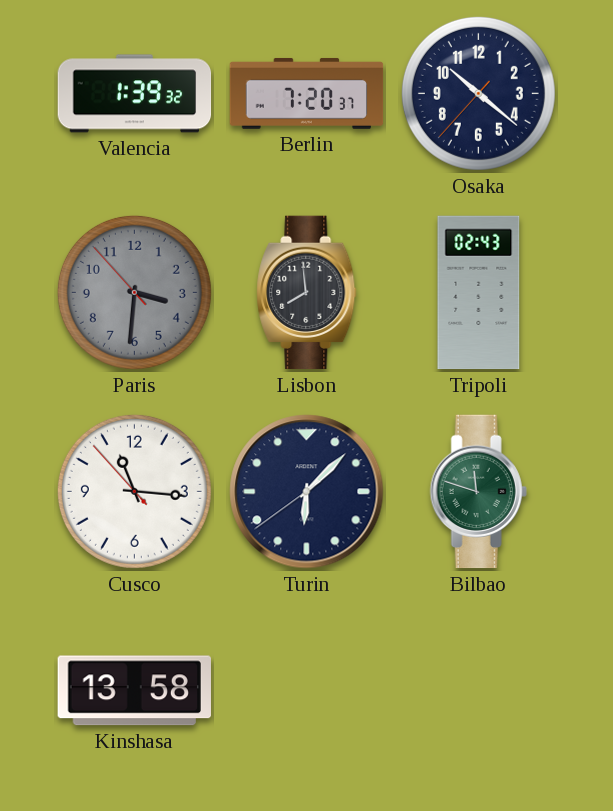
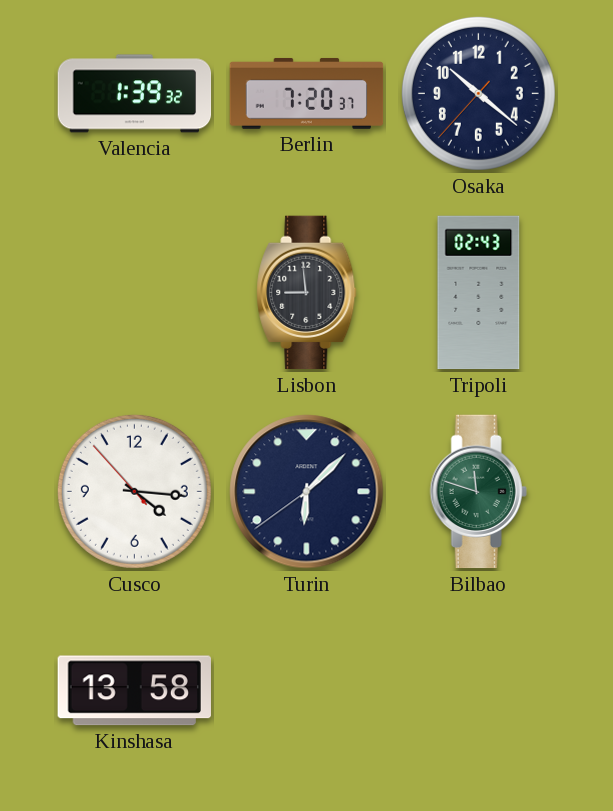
Paris: 3:30 -> none
Lisbon: 7:59 -> 8:59
Cusco: 11:15 -> 4:15
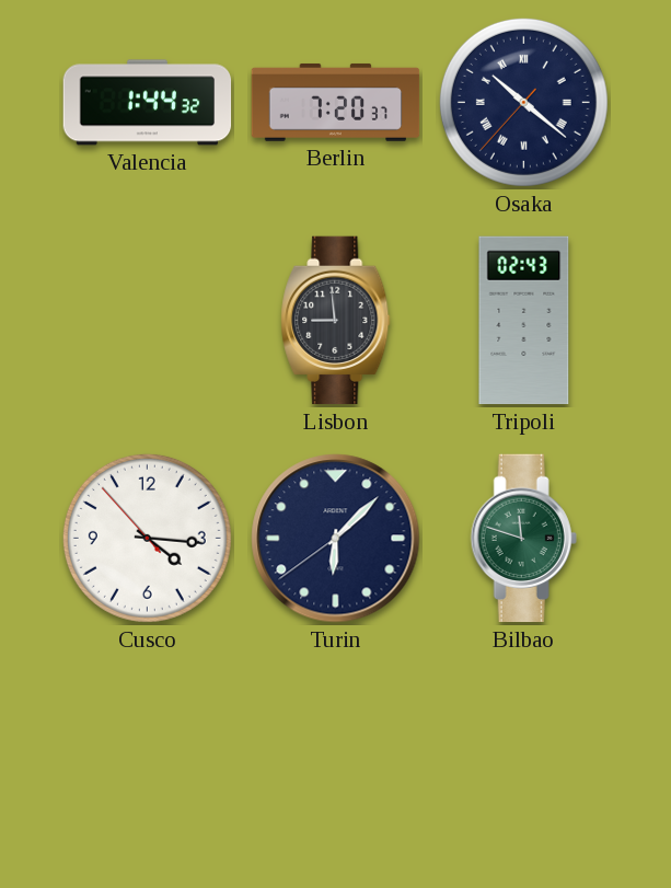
Valencia: 1:39 -> 1:44
Osaka numerals: Arabic -> Roman
Kinshasa: 13:58 -> none
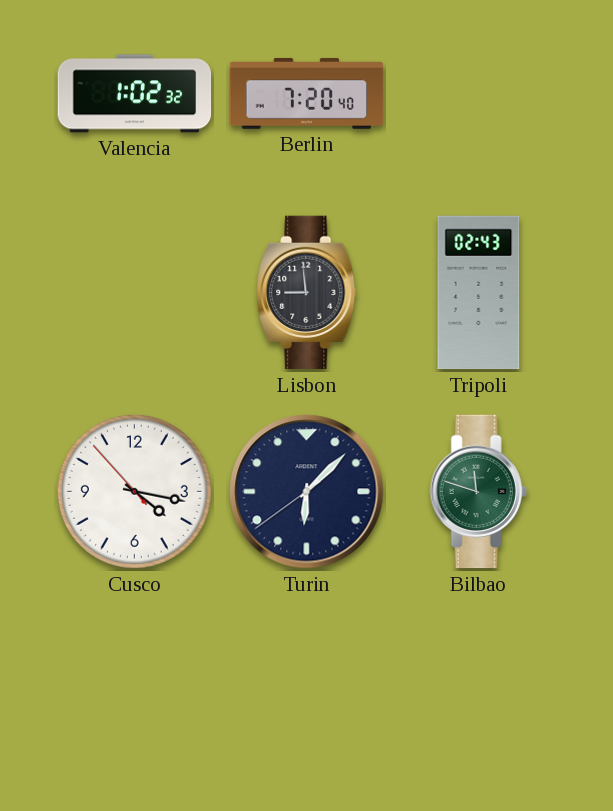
Valencia: 1:44 -> 1:02
Berlin: 7:20:37 -> 7:20:40
Osaka: 10:21 -> none
Cusco: 4:15 -> 4:16
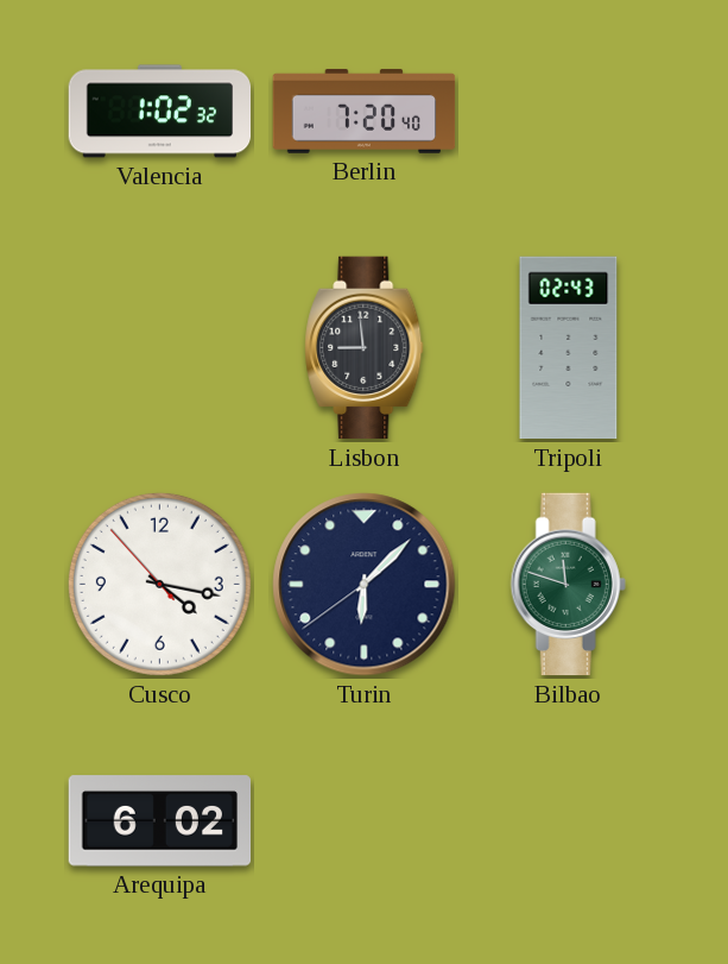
Arequipa: none -> 6:02
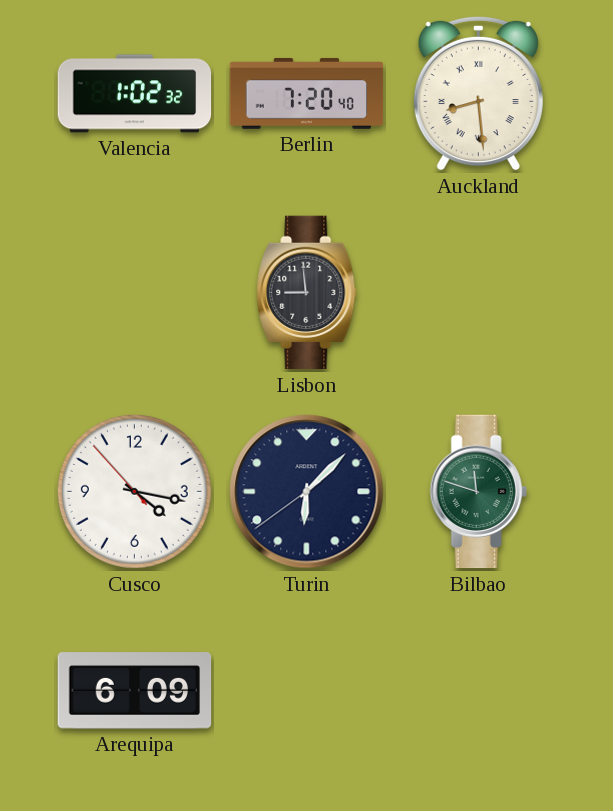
Auckland: none -> 8:29
Tripoli: 02:43 -> none
Arequipa: 6:02 -> 6:09
